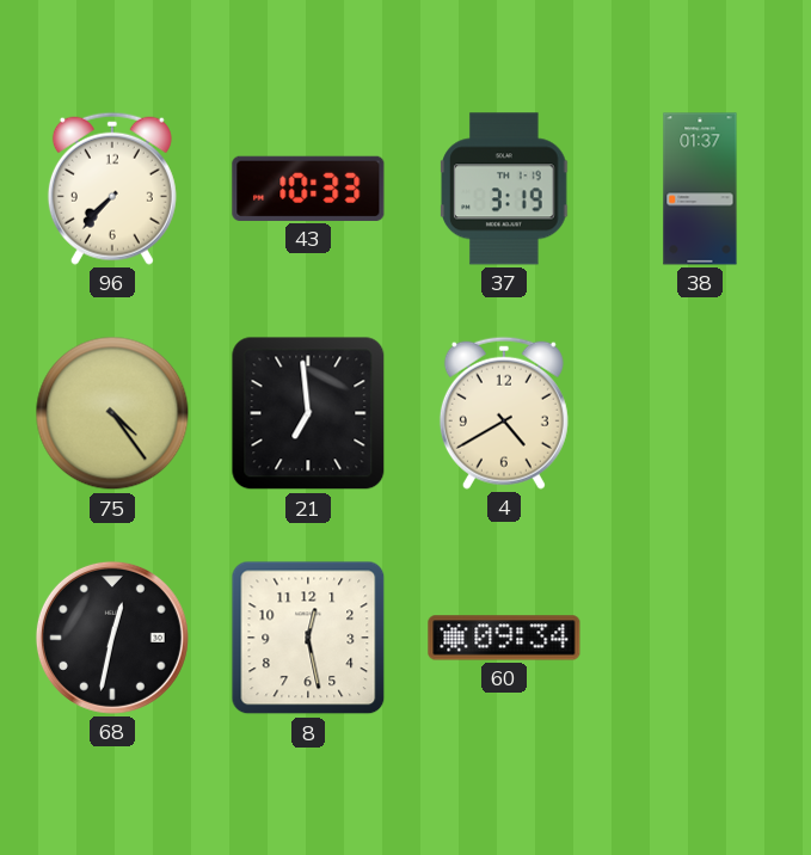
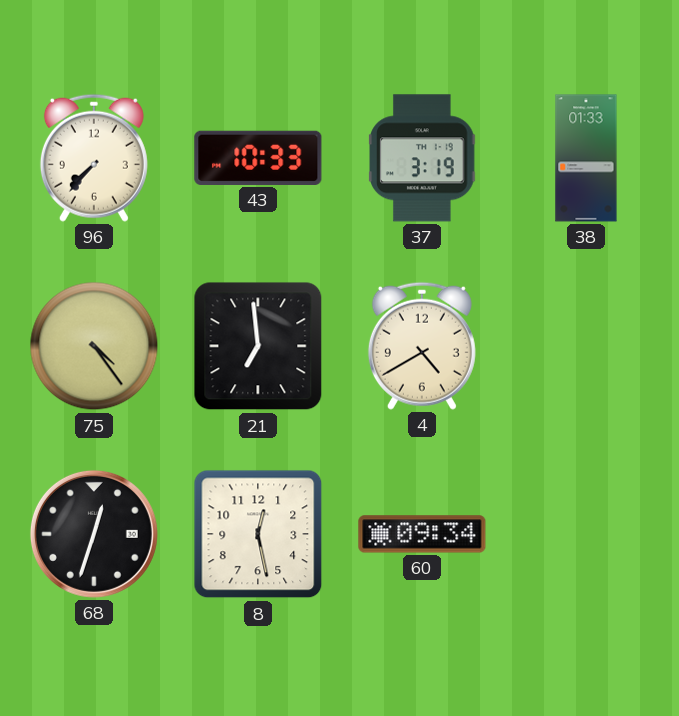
38: 01:37 -> 01:33
68: 12:32 -> 12:33
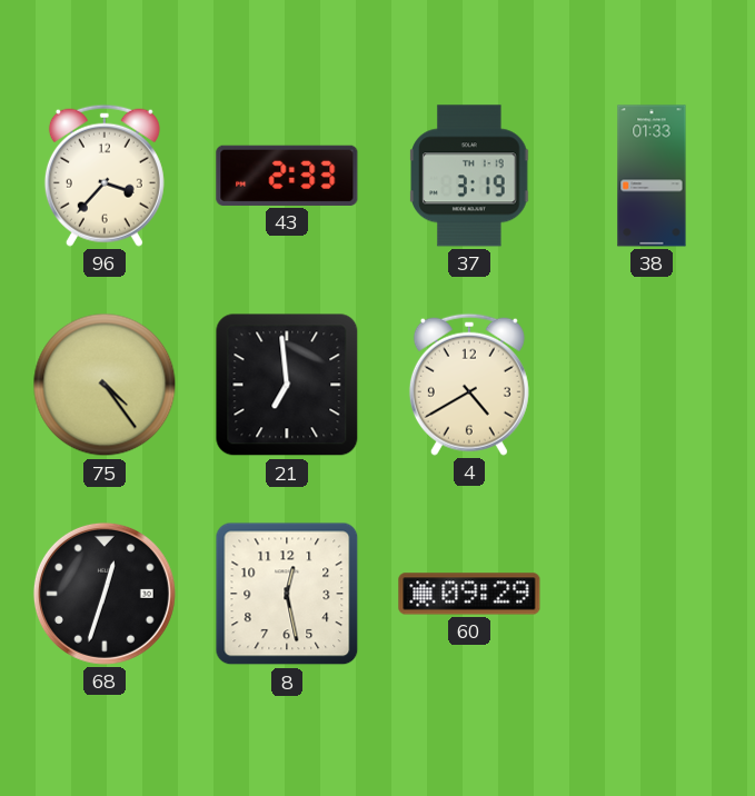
96: 7:37 -> 3:37
43: 10:33 -> 2:33
60: 09:34 -> 09:29
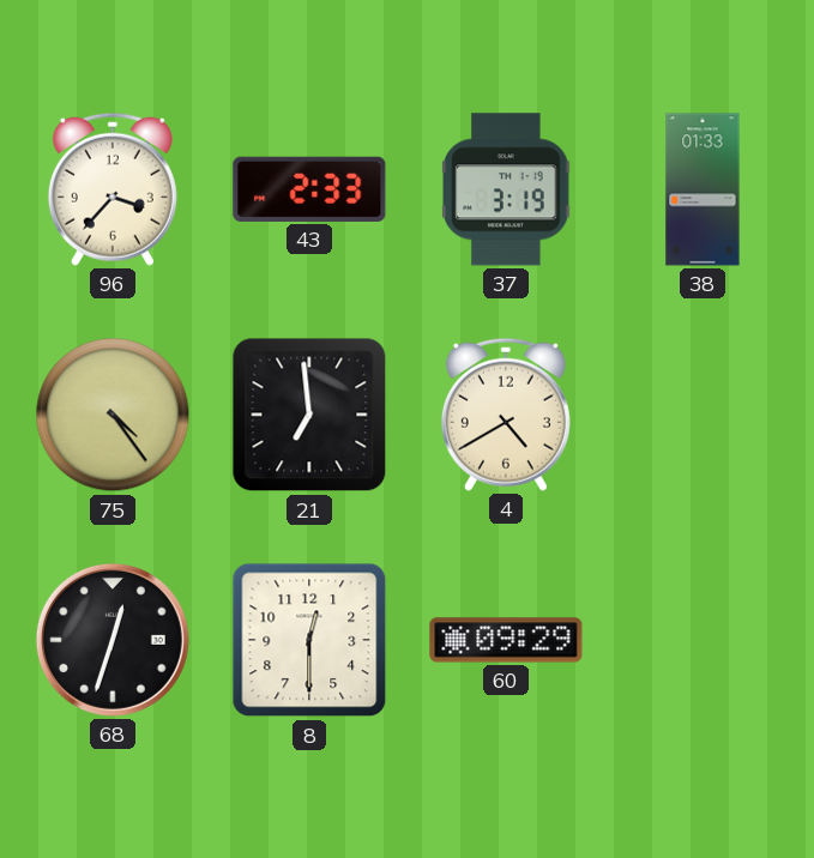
8: 12:28 -> 12:30
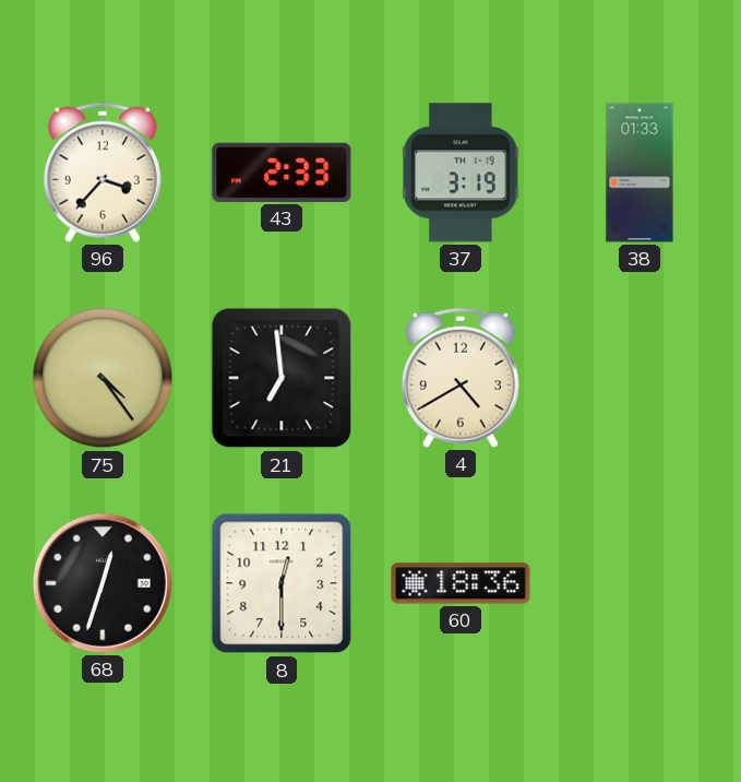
60: 09:29 -> 18:36
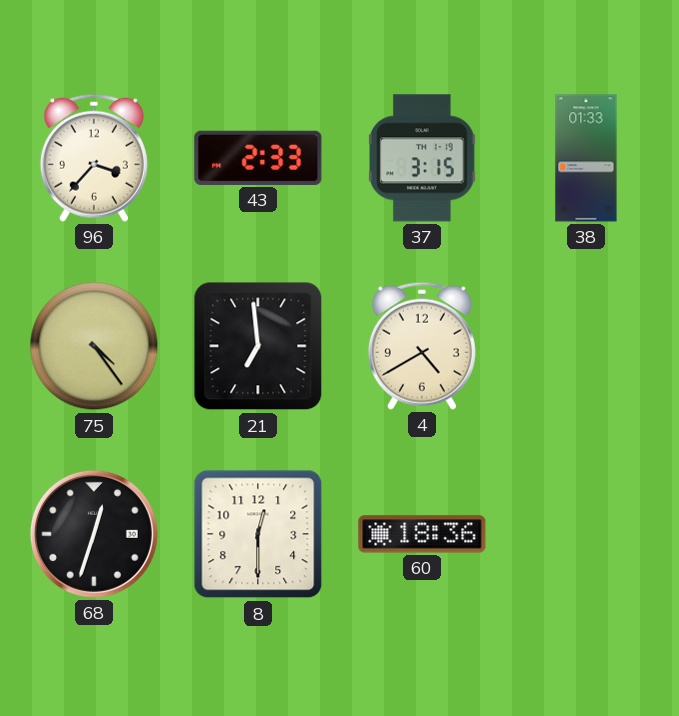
37: 3:19 -> 3:15
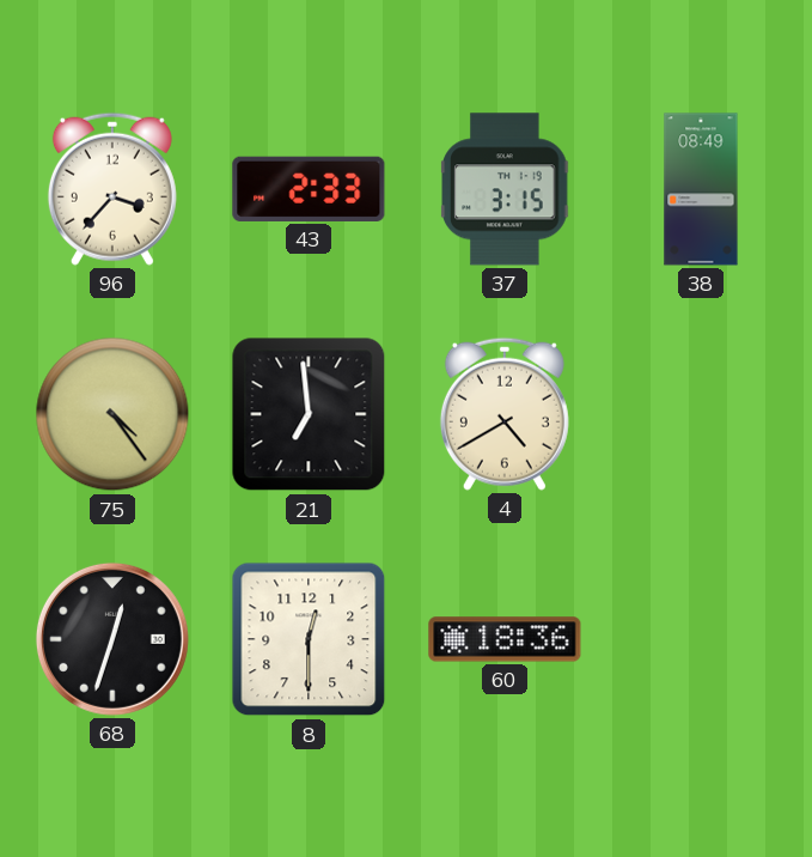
38: 01:33 -> 08:49
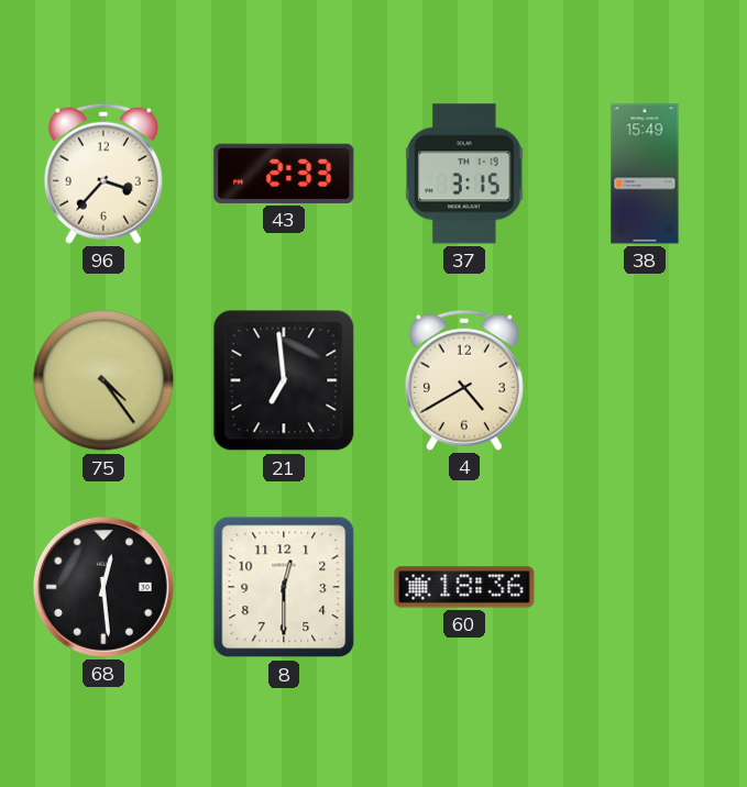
38: 08:49 -> 15:49
68: 12:33 -> 12:29
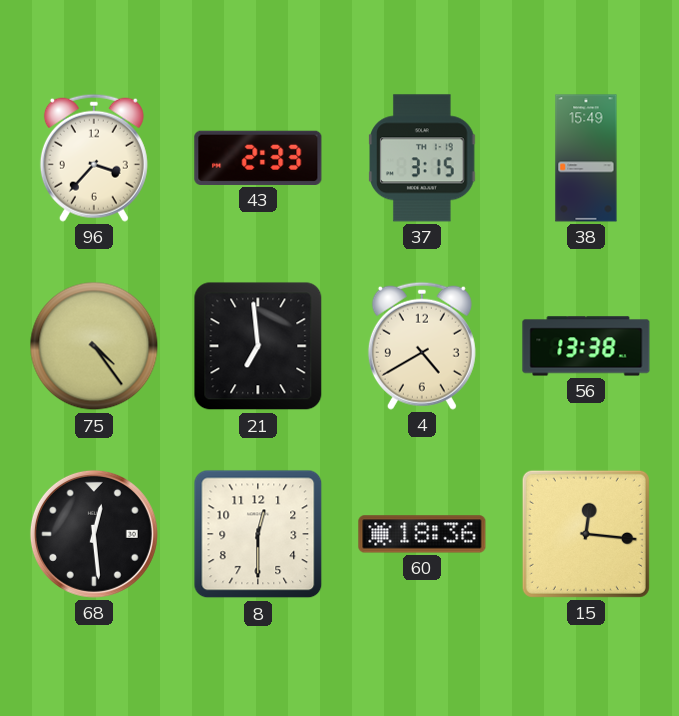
56: none -> 13:38
15: none -> 12:16
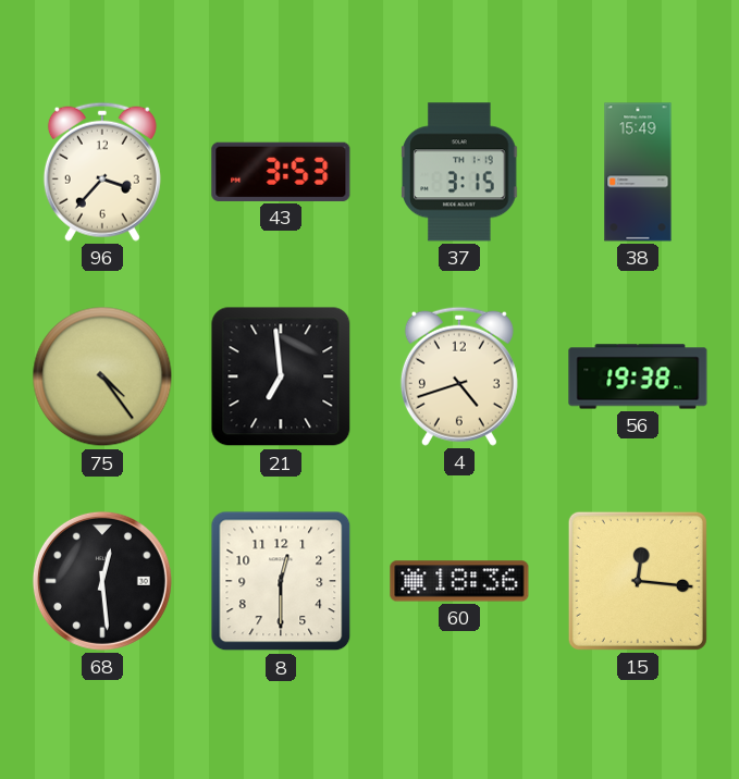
43: 2:33 -> 3:53
4: 4:40 -> 4:42
56: 13:38 -> 19:38
